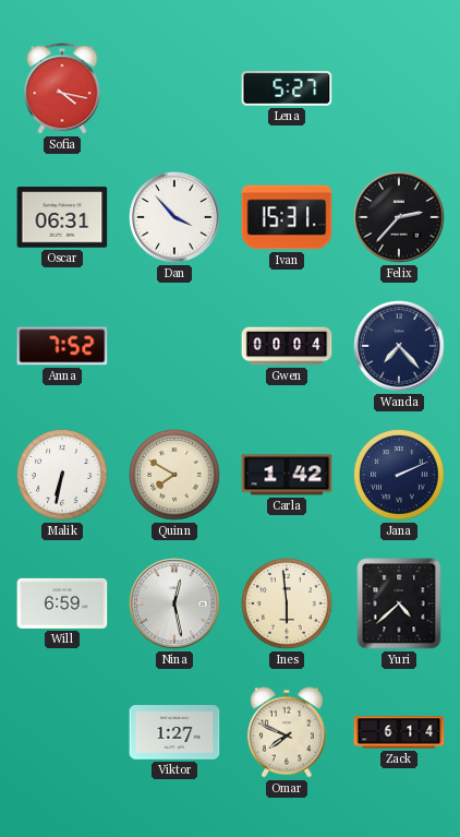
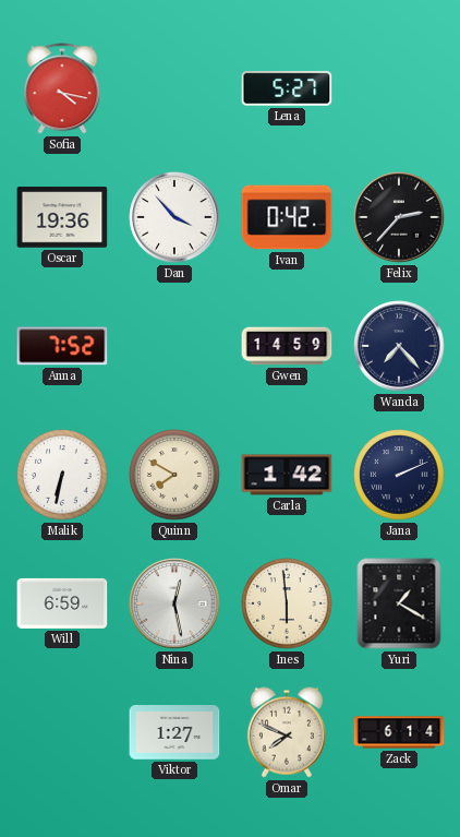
Oscar: 06:31 -> 19:36
Ivan: 15:31 -> 0:42
Gwen: 00:04 -> 14:59
Yuri: 4:38 -> 1:20
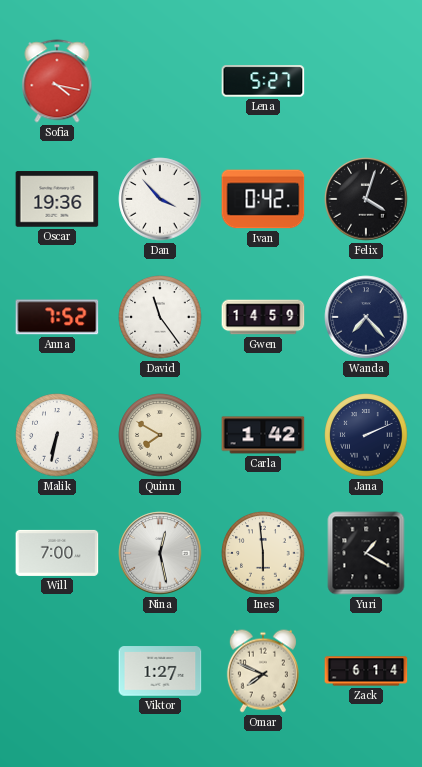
Felix: 2:37 -> 4:03
David: none -> 11:24
Will: 6:59 -> 7:00
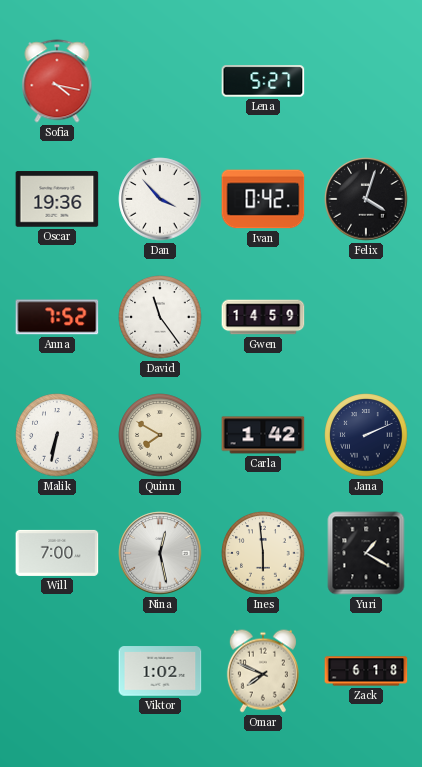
Wanda: 7:23 -> none
Viktor: 1:27 -> 1:02
Zack: 6:14 -> 6:18
